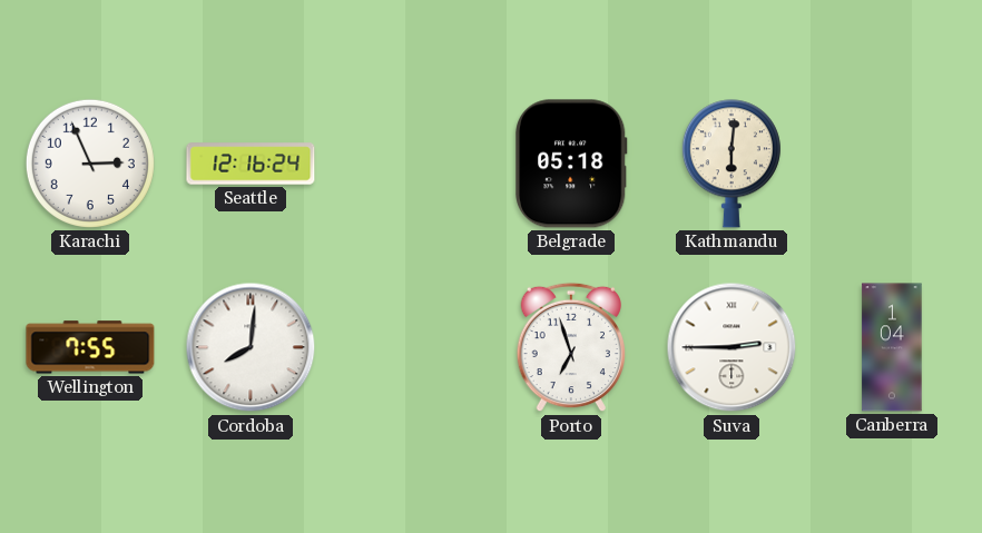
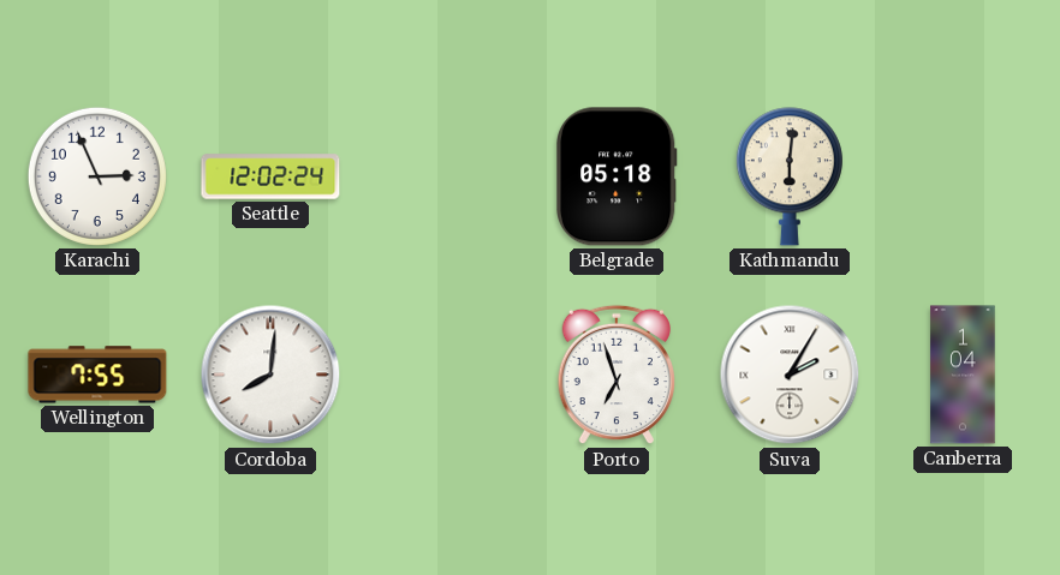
Seattle: 12:16 -> 12:02
Suva: 2:45 -> 2:05
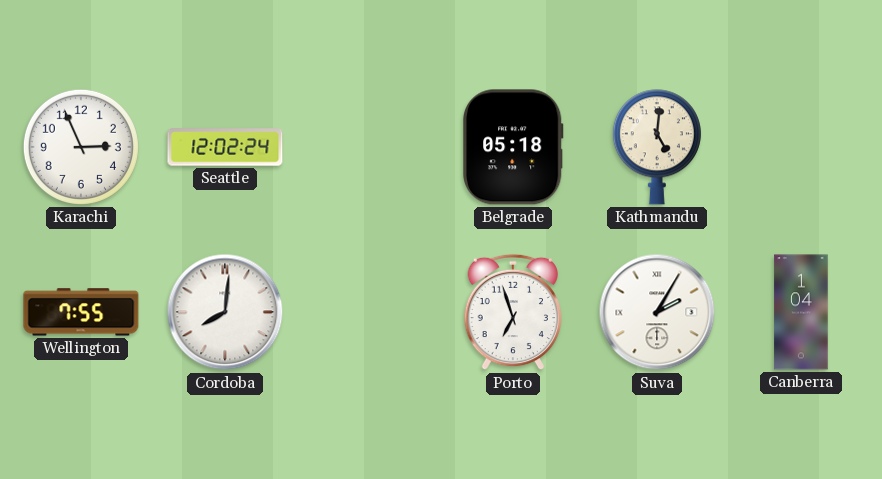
Kathmandu: 6:01 -> 5:01
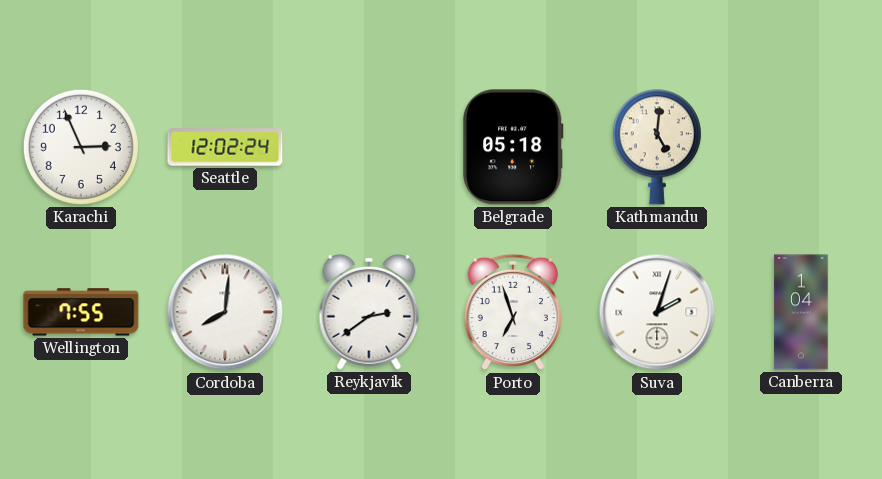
Reykjavik: none -> 2:39
Suva: 2:05 -> 2:03
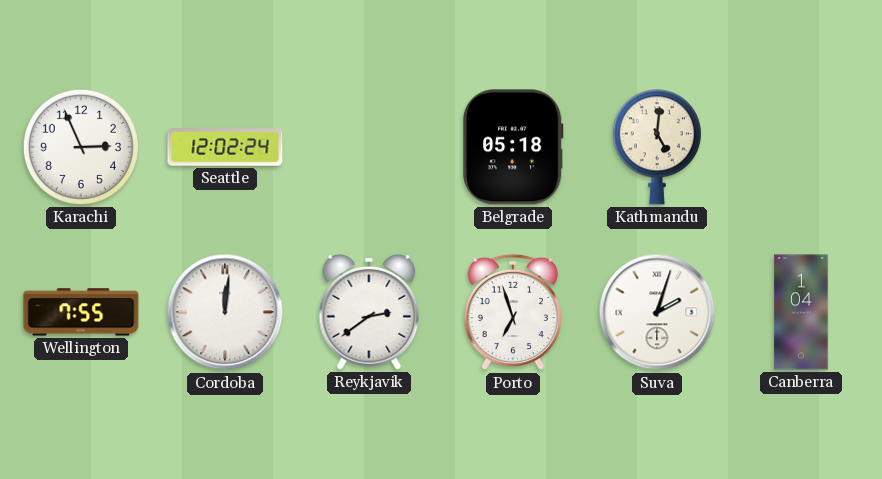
Cordoba: 8:01 -> 12:01
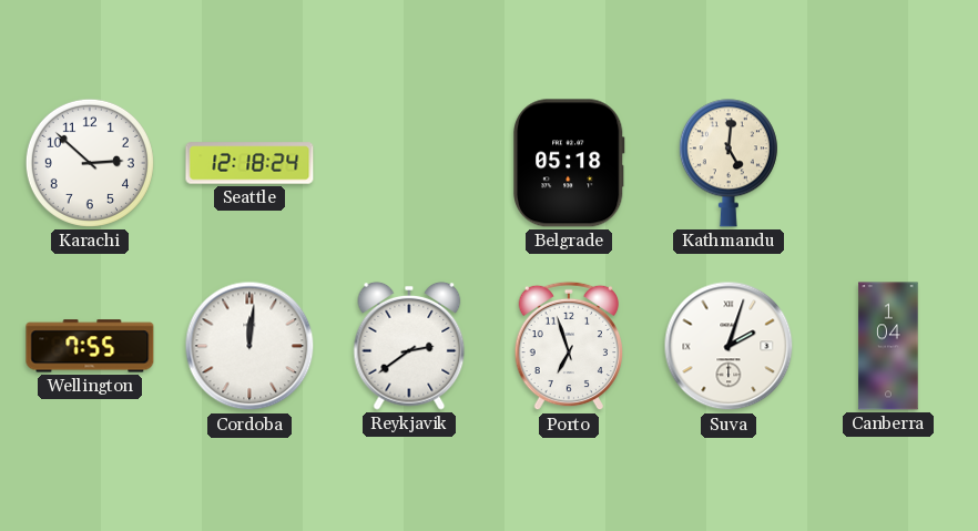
Karachi: 2:56 -> 2:52
Seattle: 12:02 -> 12:18
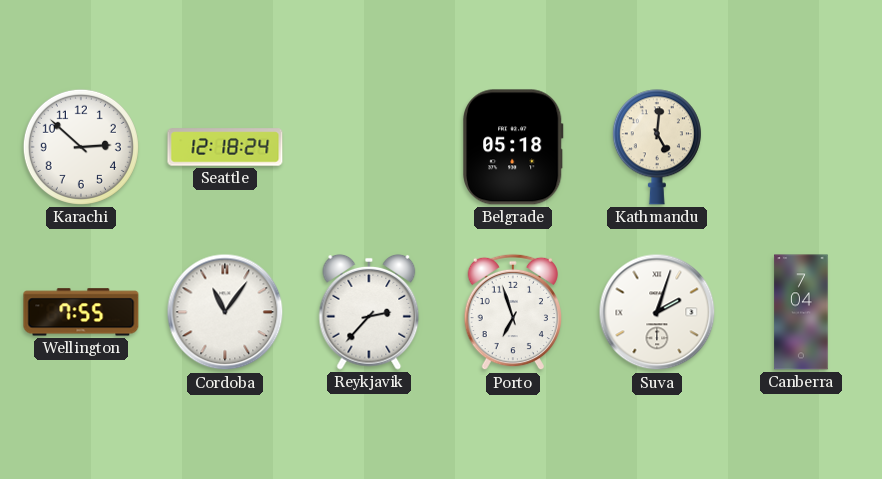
Cordoba: 12:01 -> 11:06
Reykjavik: 2:39 -> 2:37
Canberra: 1:04 -> 7:04
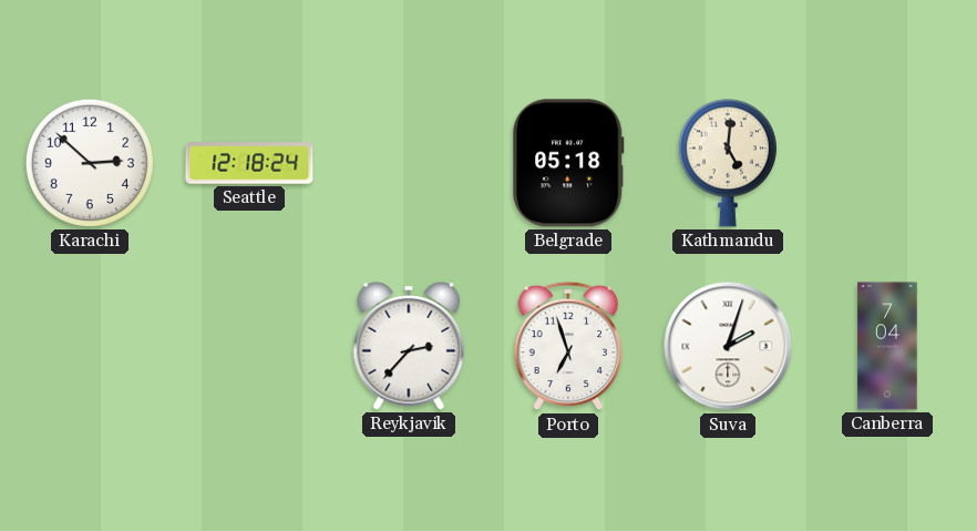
Wellington: 7:55 -> none
Cordoba: 11:06 -> none
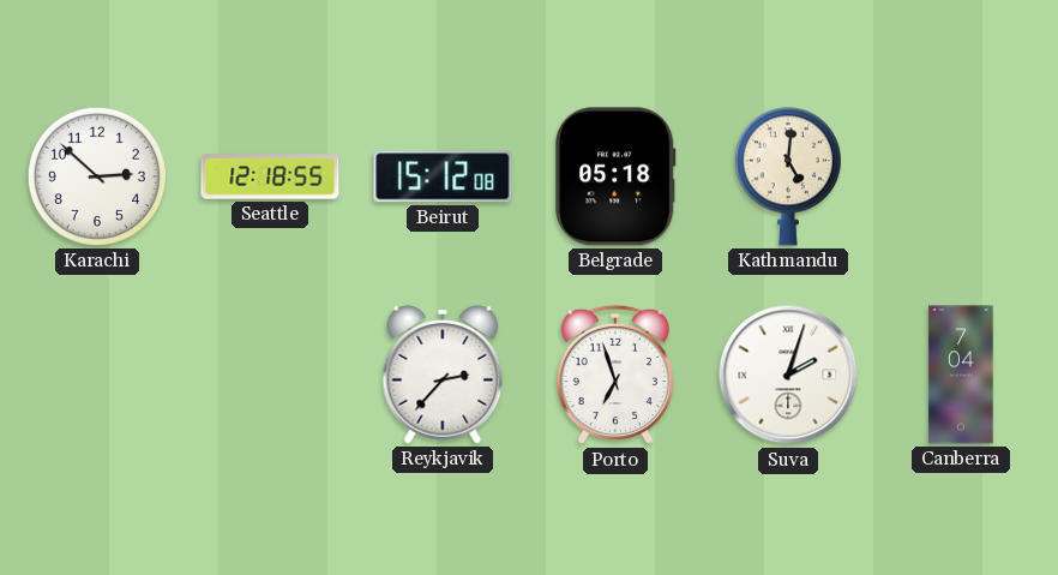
Seattle: 12:18:24 -> 12:18:55
Beirut: none -> 15:12
